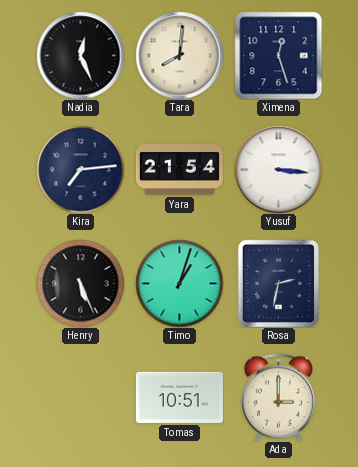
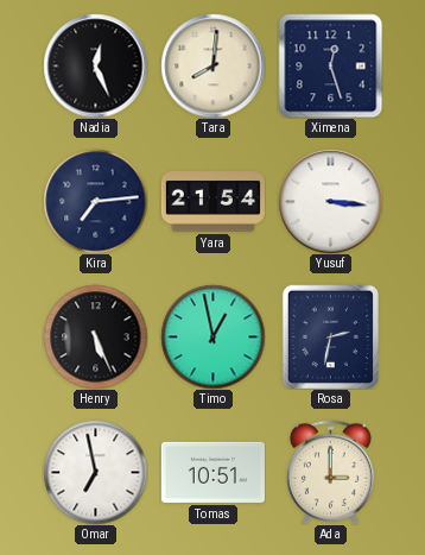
Timo: 1:03 -> 12:58
Omar: none -> 6:58
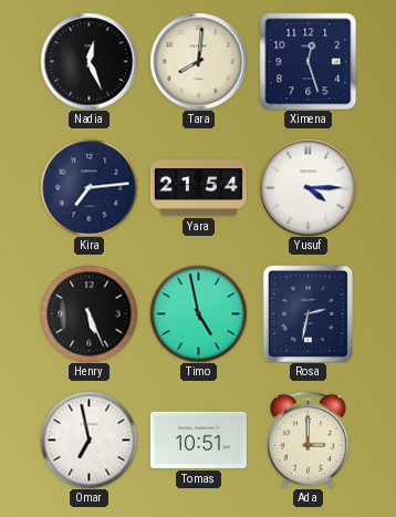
Yusuf: 3:16 -> 4:15
Timo: 12:58 -> 4:58
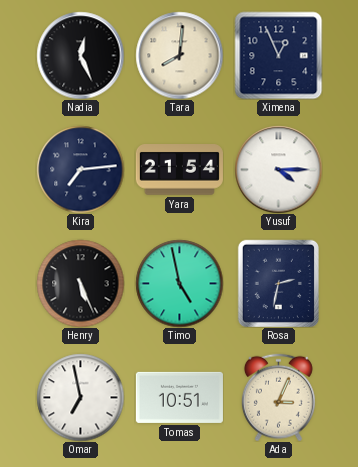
Ximena: 12:27 -> 12:56
Ada: 3:00 -> 3:04
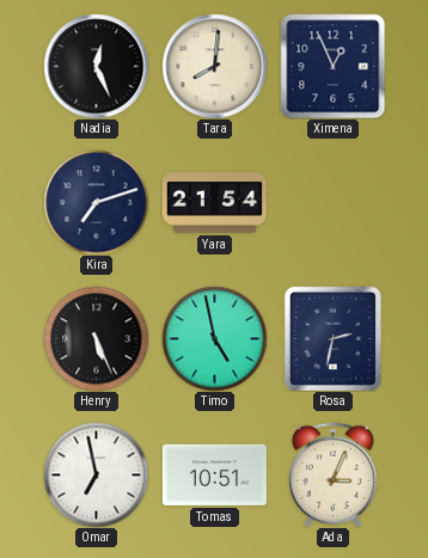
Kira: 7:14 -> 7:12
Yusuf: 4:15 -> none
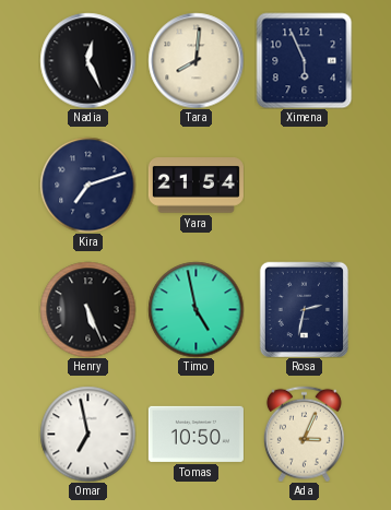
Ximena: 12:56 -> 5:56
Tomas: 10:51 -> 10:50
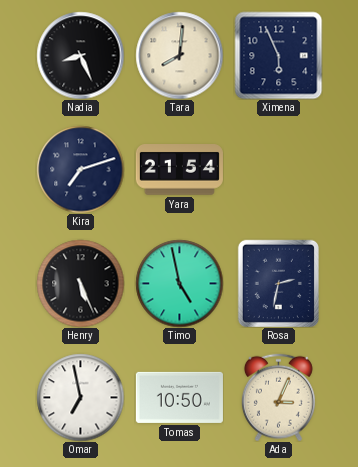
Nadia: 12:26 -> 8:26
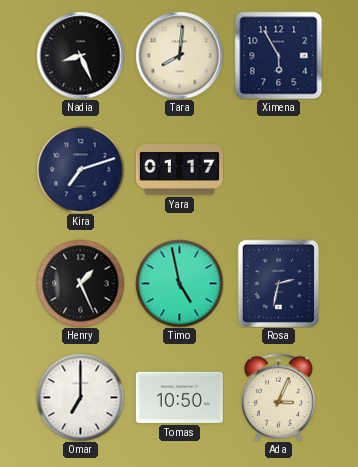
Ximena: 5:56 -> 5:55
Yara: 21:54 -> 01:17
Henry: 5:26 -> 1:26
Omar: 6:58 -> 7:00
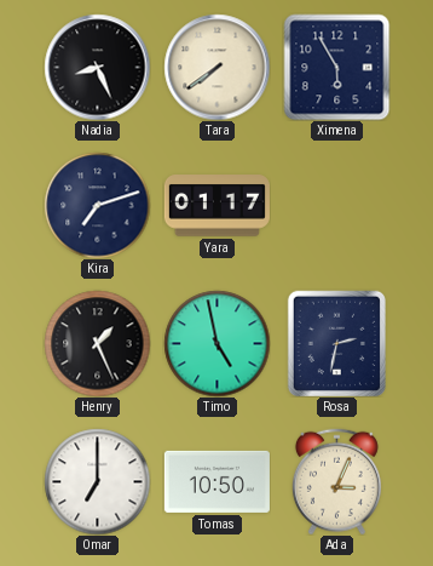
Tara: 8:01 -> 7:39
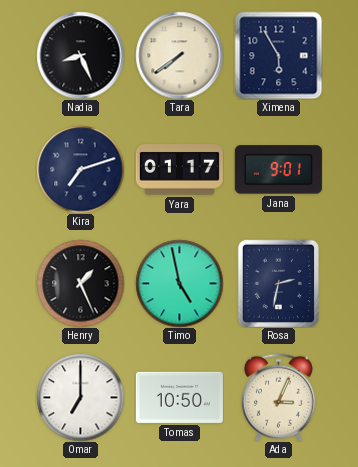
Jana: none -> 9:01
